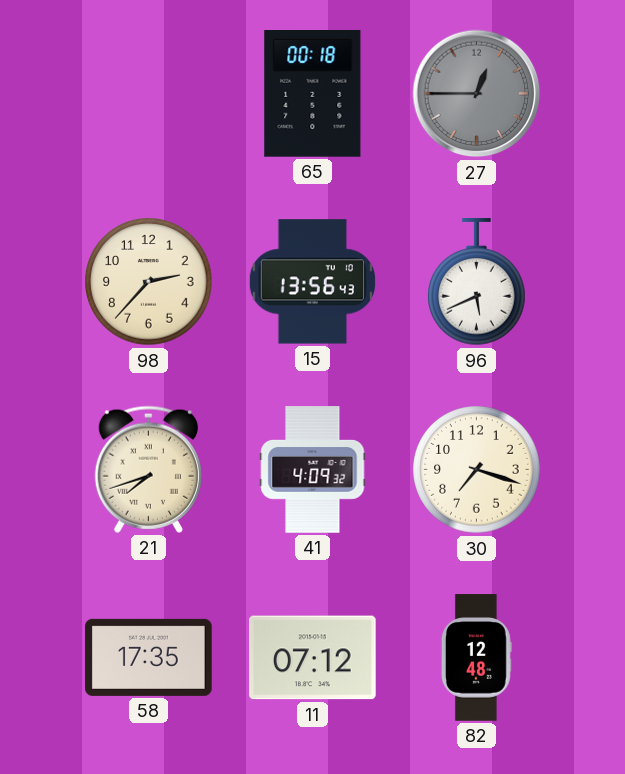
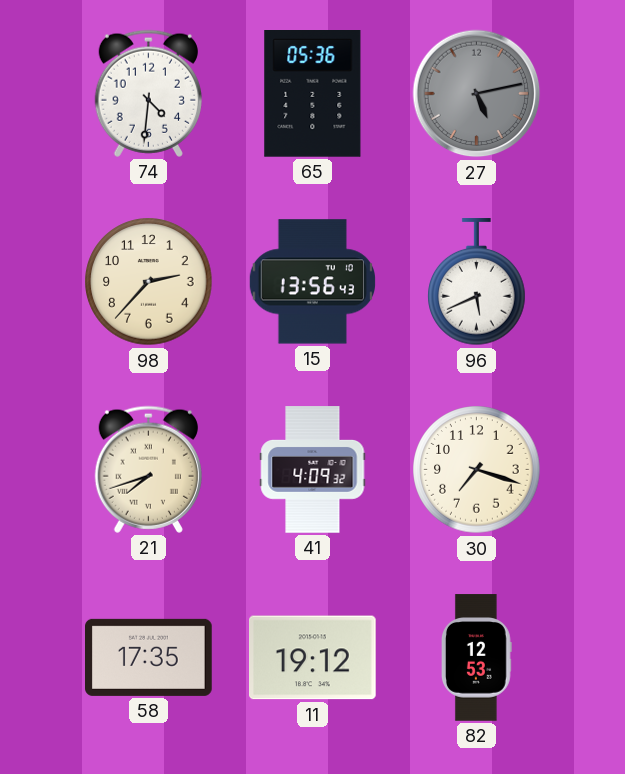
74: none -> 4:31
65: 00:18 -> 05:36
27: 12:45 -> 5:13
11: 07:12 -> 19:12
82: 12:48 -> 12:53
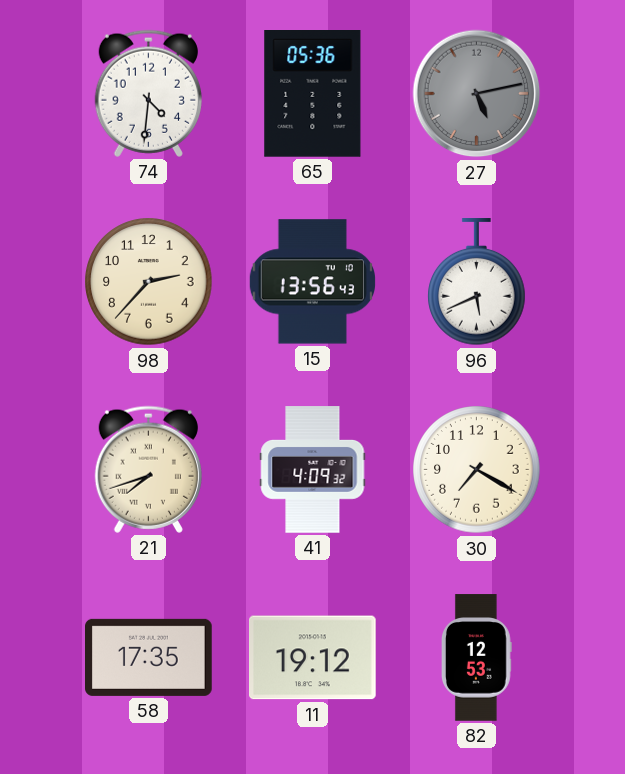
30: 7:18 -> 7:20
